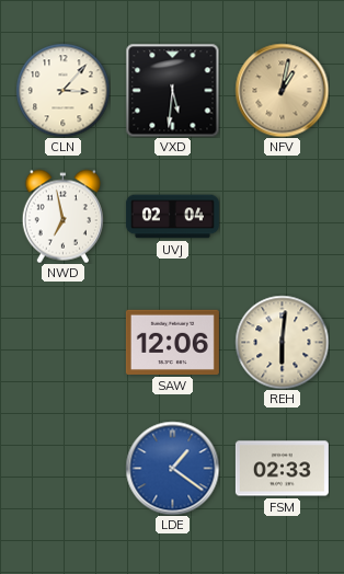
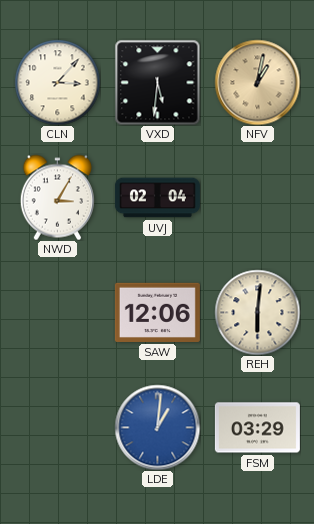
NWD: 6:58 -> 3:05
LDE: 1:21 -> 1:01
FSM: 02:33 -> 03:29
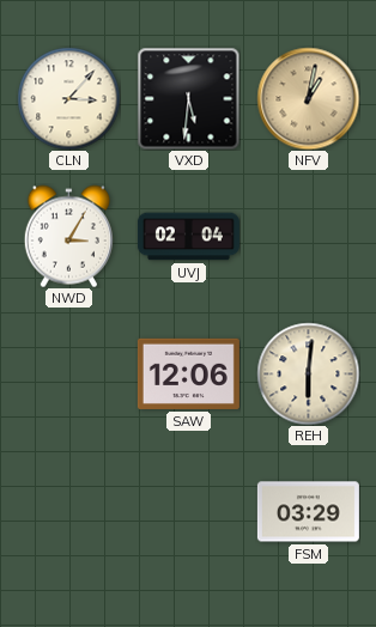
LDE: 1:01 -> none
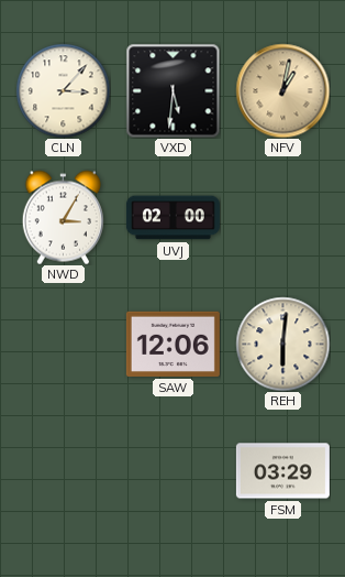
UVJ: 02:04 -> 02:00
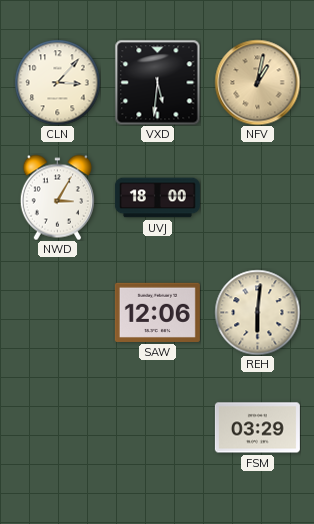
UVJ: 02:00 -> 18:00
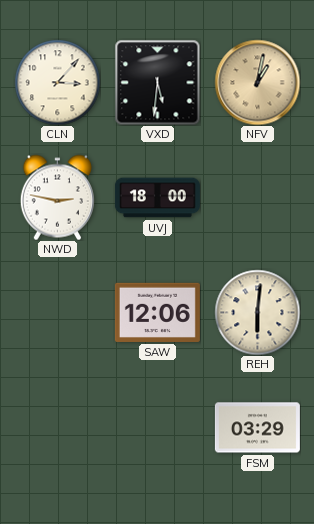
NWD: 3:05 -> 2:47
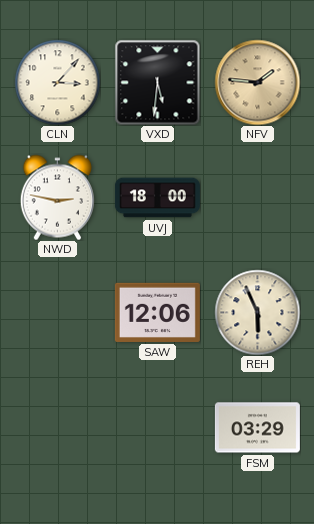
NFV: 1:02 -> 1:46
REH: 6:01 -> 5:56
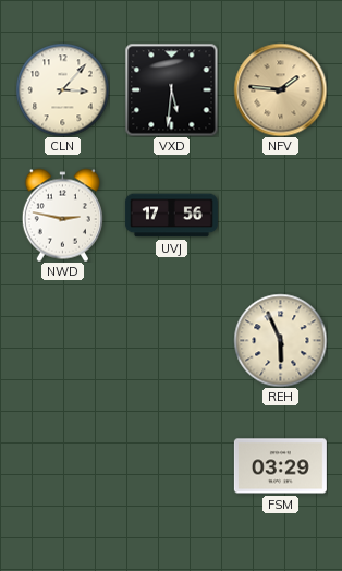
UVJ: 18:00 -> 17:56
SAW: 12:06 -> none
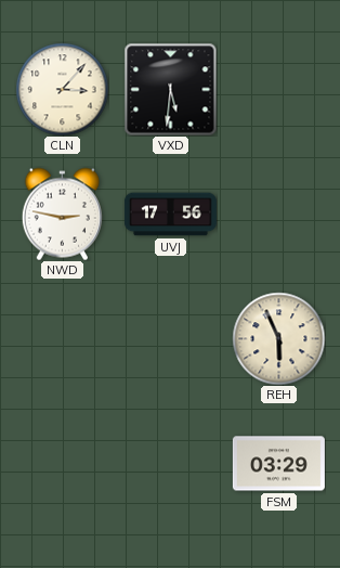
NFV: 1:46 -> none
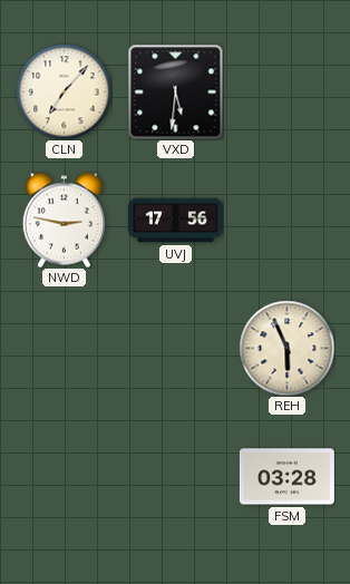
CLN: 3:07 -> 7:07
FSM: 03:29 -> 03:28
